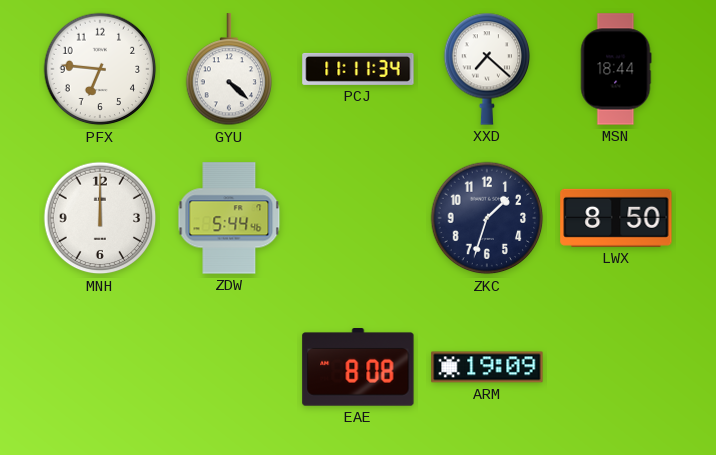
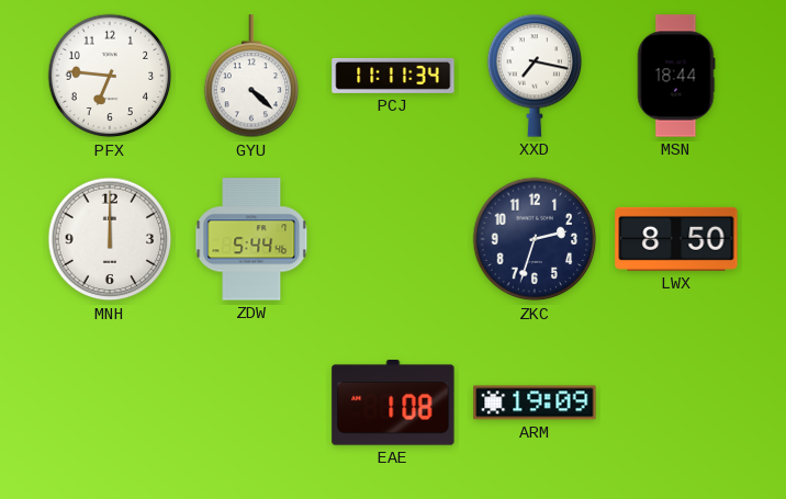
XXD: 7:22 -> 7:17
ZKC: 1:33 -> 2:33
EAE: 8:08 -> 1:08
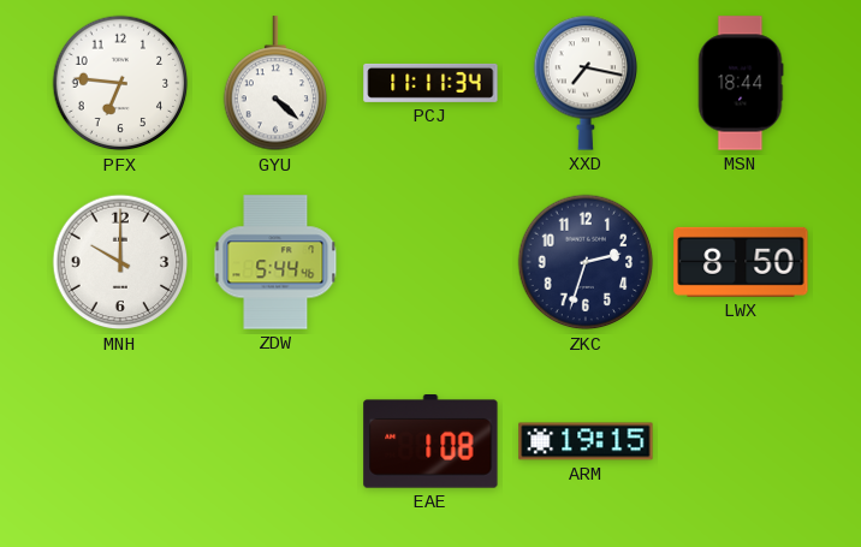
MNH: 12:00 -> 10:00
ARM: 19:09 -> 19:15
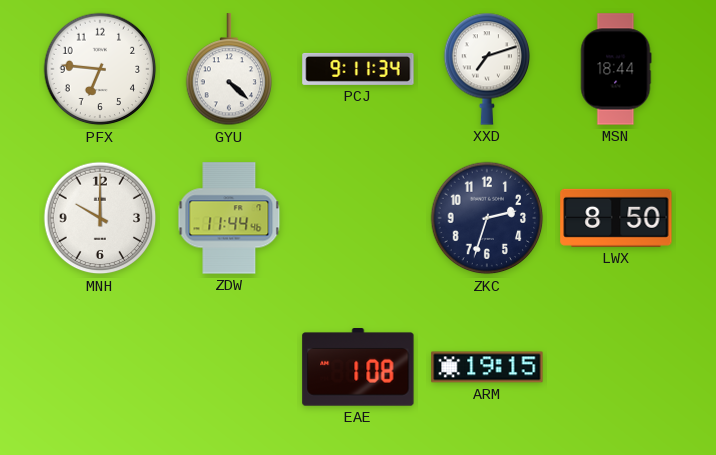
PCJ: 11:11 -> 9:11
XXD: 7:17 -> 7:12
ZDW: 5:44 -> 11:44
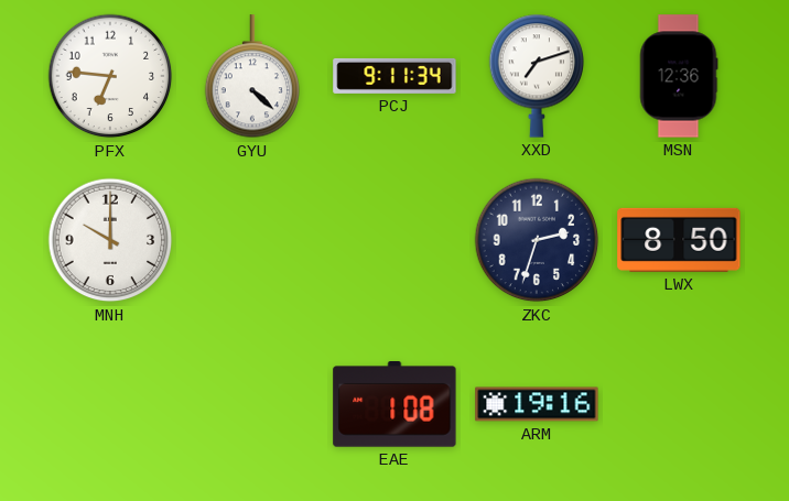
MSN: 18:44 -> 12:36
ZDW: 11:44 -> none
ARM: 19:15 -> 19:16
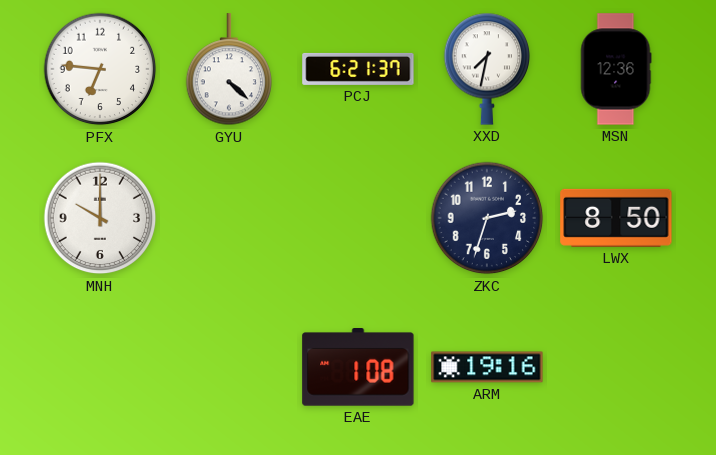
PCJ: 9:11 -> 6:21
XXD: 7:12 -> 7:32
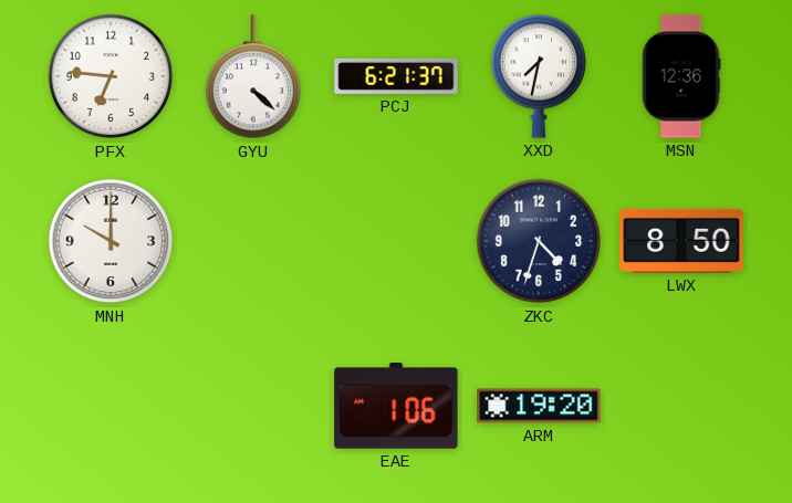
ZKC: 2:33 -> 4:33
EAE: 1:08 -> 1:06
ARM: 19:16 -> 19:20
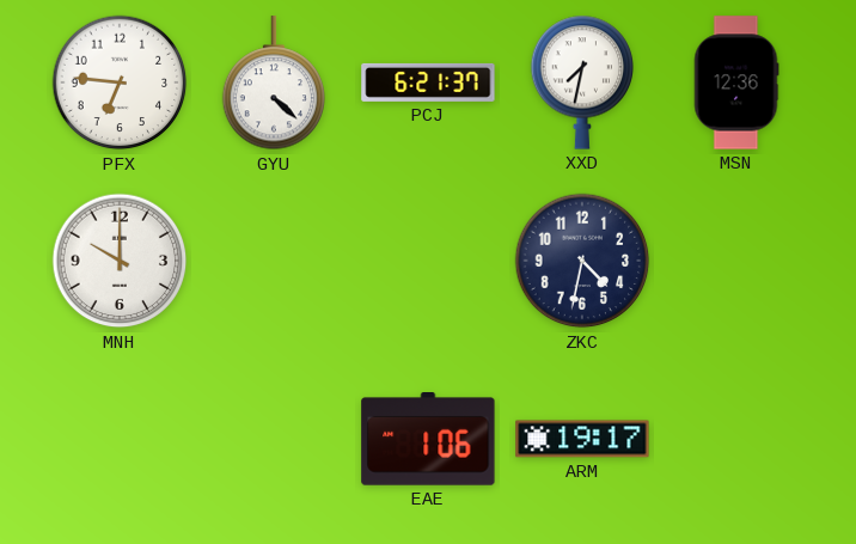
ZKC: 4:33 -> 4:32
LWX: 8:50 -> none
ARM: 19:20 -> 19:17
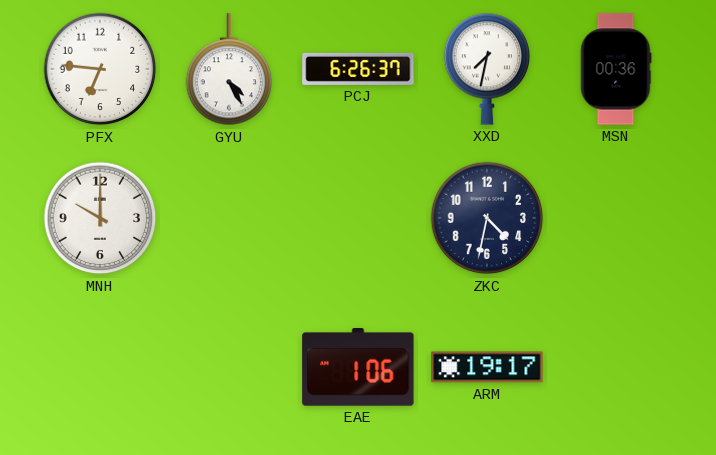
GYU: 4:22 -> 4:25
PCJ: 6:21 -> 6:26
MSN: 12:36 -> 00:36
